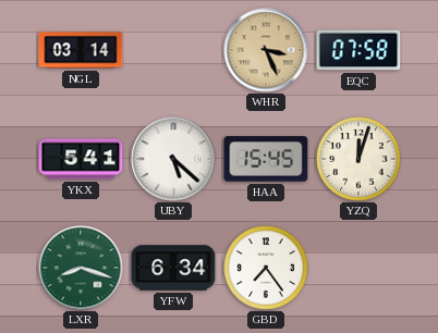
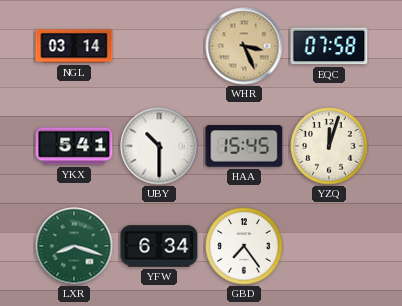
UBY: 5:22 -> 10:30
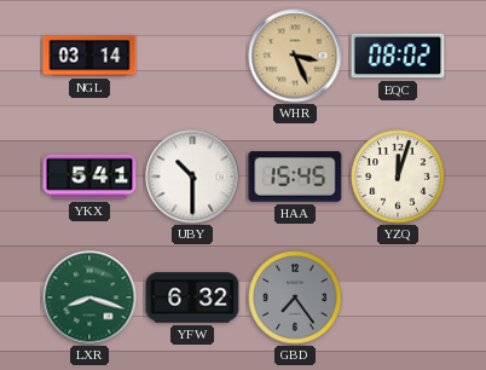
EQC: 07:58 -> 08:02
YFW: 6:34 -> 6:32
GBD dial: white -> grey
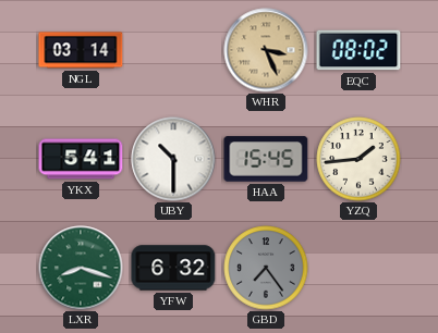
YZQ: 12:03 -> 1:44
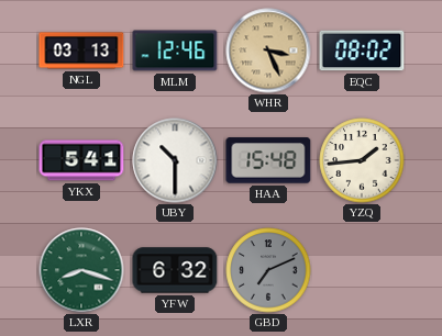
NGL: 03:14 -> 03:13
MLM: none -> 12:46
HAA: 15:45 -> 15:48
GBD: 7:24 -> 7:11
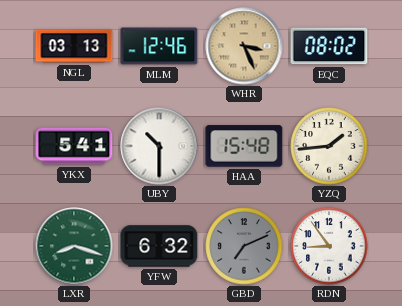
RDN: none -> 8:54
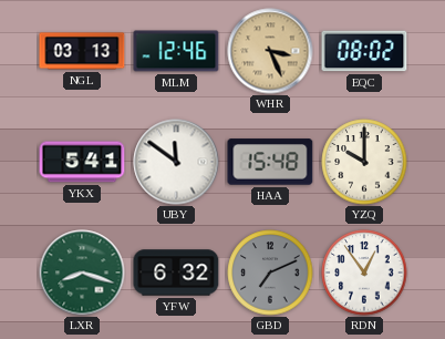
UBY: 10:30 -> 11:51
YZQ: 1:44 -> 10:00
RDN: 8:54 -> 12:54
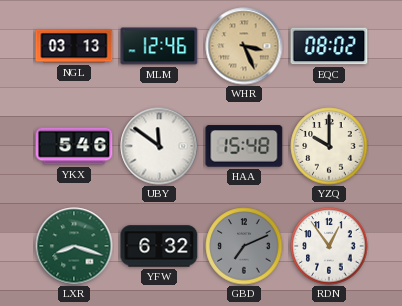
YKX: 5:41 -> 5:46
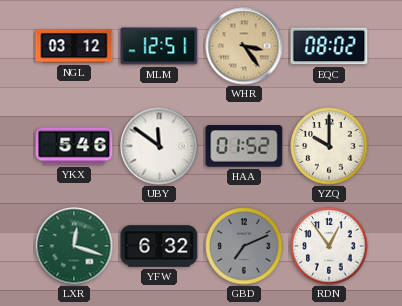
NGL: 03:13 -> 03:12
MLM: 12:46 -> 12:51
WHR: 3:26 -> 3:24
HAA: 15:48 -> 01:52
LXR: 8:18 -> 12:18
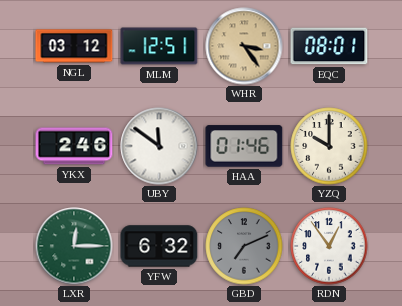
EQC: 08:02 -> 08:01
YKX: 5:46 -> 2:46
HAA: 01:52 -> 01:46
LXR: 12:18 -> 12:15
